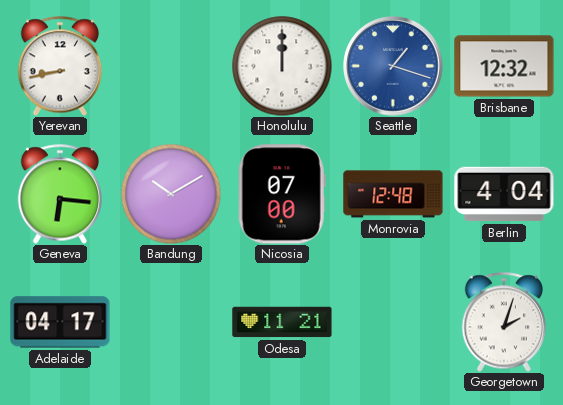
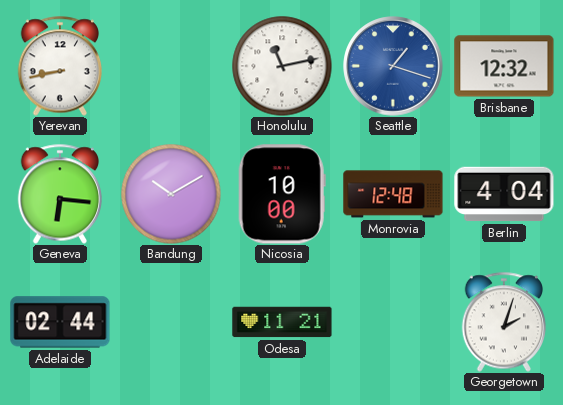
Honolulu: 12:00 -> 11:13
Nicosia: 07:00 -> 10:00
Adelaide: 04:17 -> 02:44
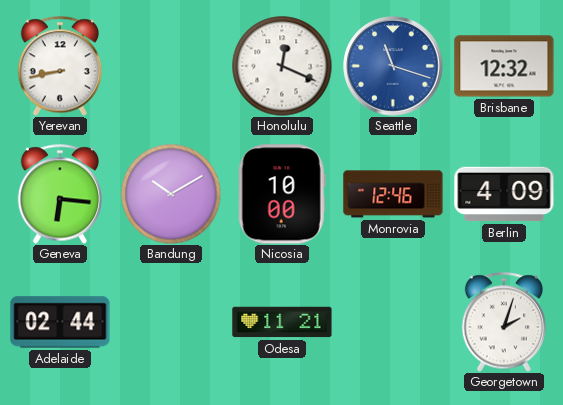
Honolulu: 11:13 -> 12:19
Seattle: 1:18 -> 11:18
Monrovia: 12:48 -> 12:46
Berlin: 4:04 -> 4:09
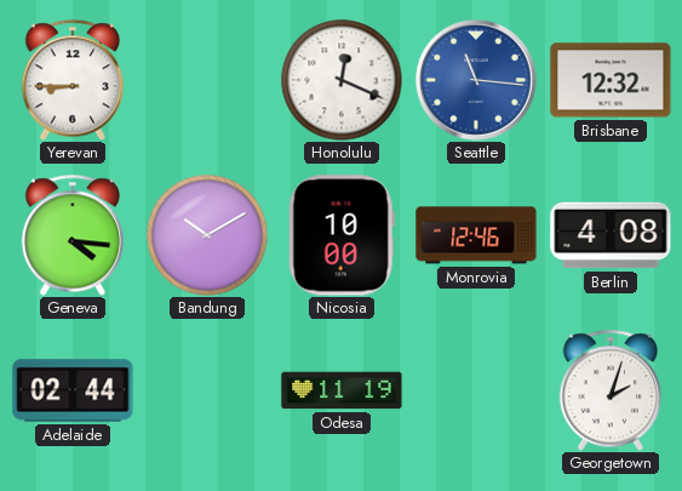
Yerevan: 8:43 -> 8:45
Seattle: 11:18 -> 11:16
Geneva: 6:16 -> 4:16
Berlin: 4:09 -> 4:08
Odesa: 11:21 -> 11:19
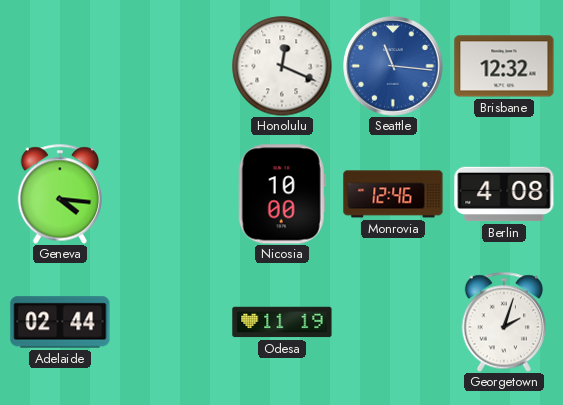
Yerevan: 8:45 -> none
Bandung: 10:10 -> none
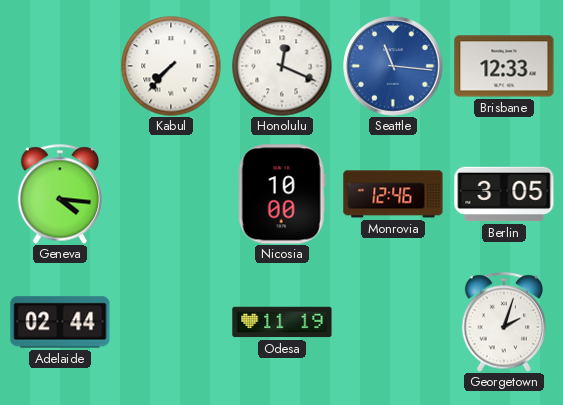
Kabul: none -> 7:37
Brisbane: 12:32 -> 12:33
Berlin: 4:08 -> 3:05
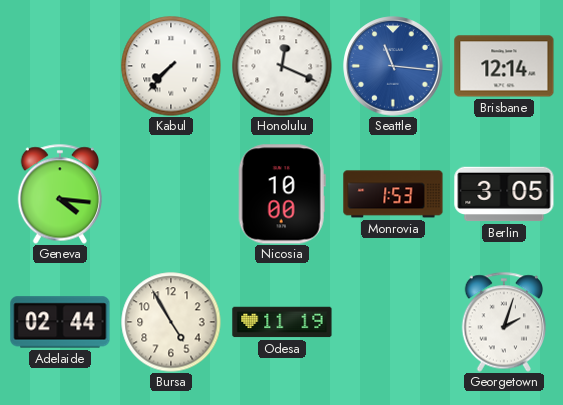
Brisbane: 12:33 -> 12:14
Monrovia: 12:46 -> 1:53
Bursa: none -> 4:55
